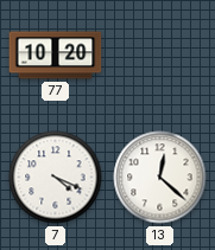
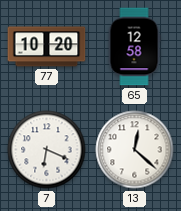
65: none -> 12:58
7: 4:19 -> 6:19
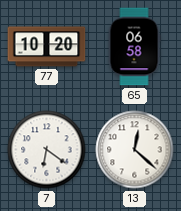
65: 12:58 -> 06:58
7: 6:19 -> 6:21
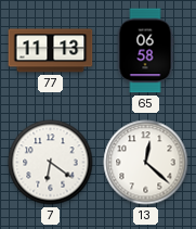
77: 10:20 -> 11:13
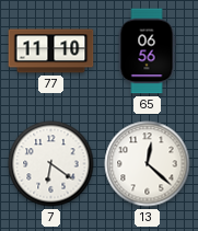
77: 11:13 -> 11:10
65: 06:58 -> 06:56
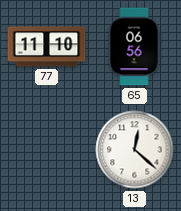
7: 6:21 -> none
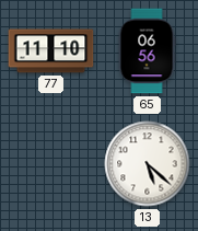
13: 12:22 -> 5:22
